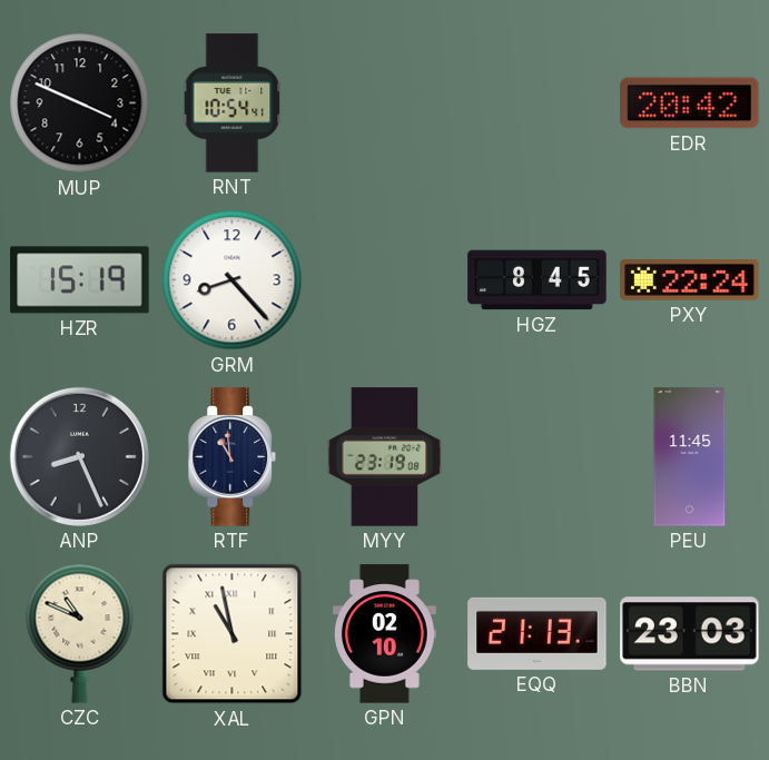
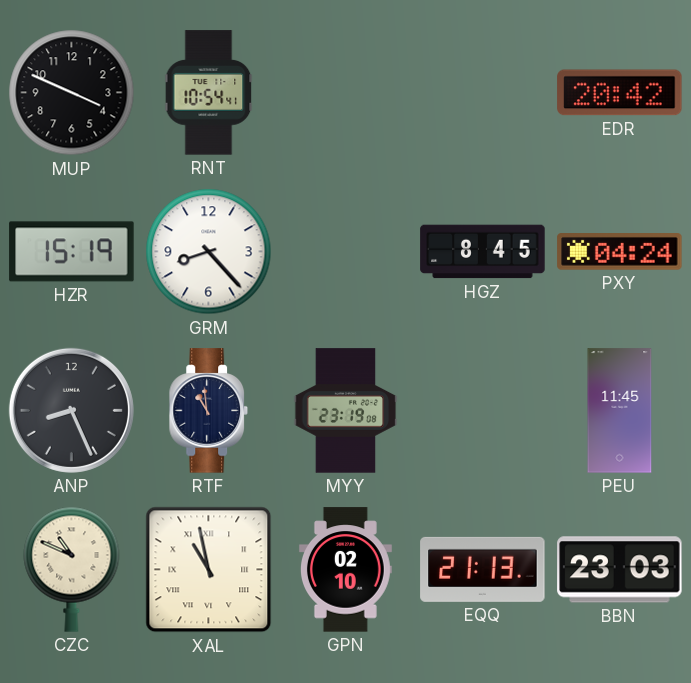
PXY: 22:24 -> 04:24
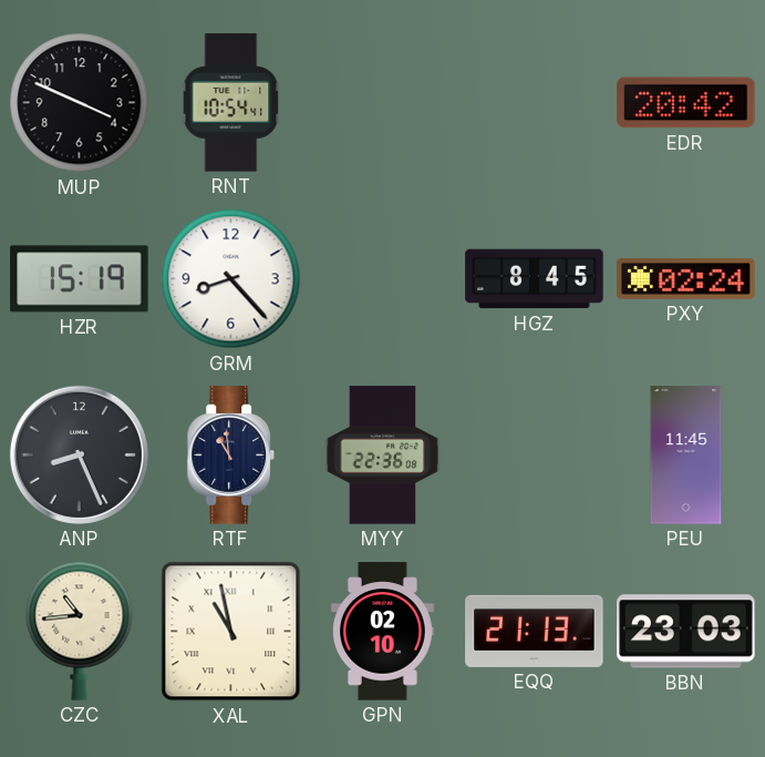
PXY: 04:24 -> 02:24
MYY: 23:19 -> 22:36
CZC: 10:49 -> 10:44
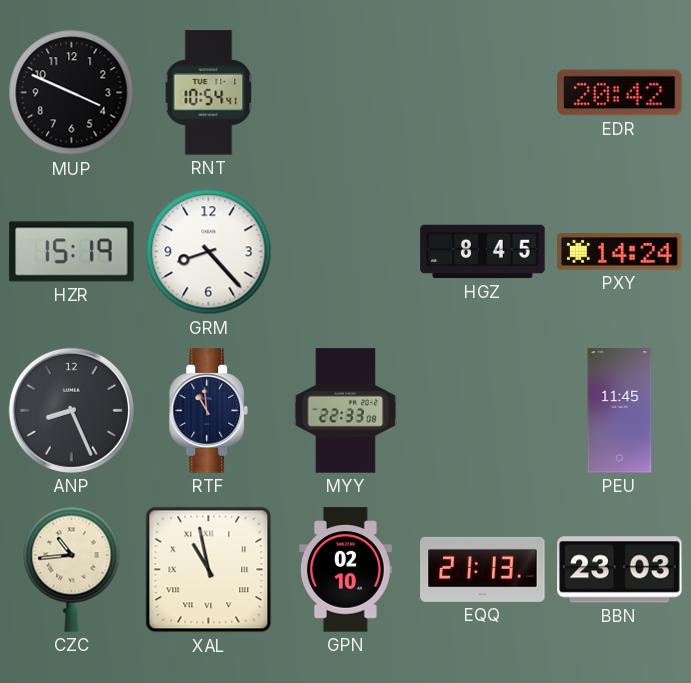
PXY: 02:24 -> 14:24
MYY: 22:36 -> 22:33
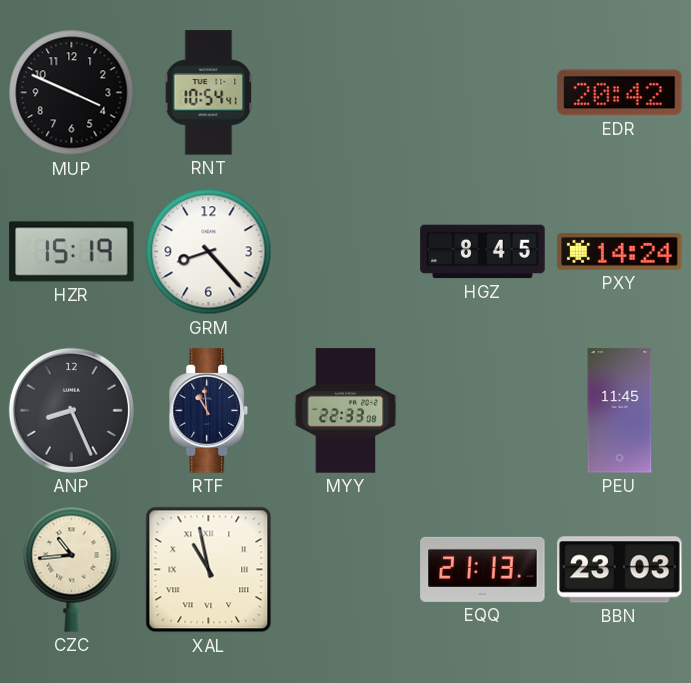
GPN: 02:10 -> none
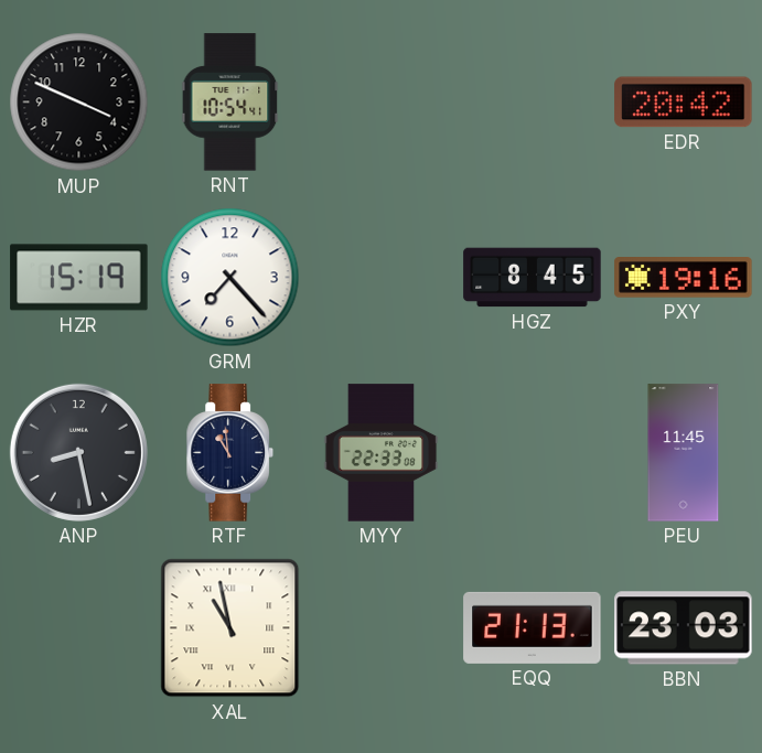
GRM: 8:23 -> 7:23
PXY: 14:24 -> 19:16
ANP: 8:26 -> 8:28
CZC: 10:44 -> none
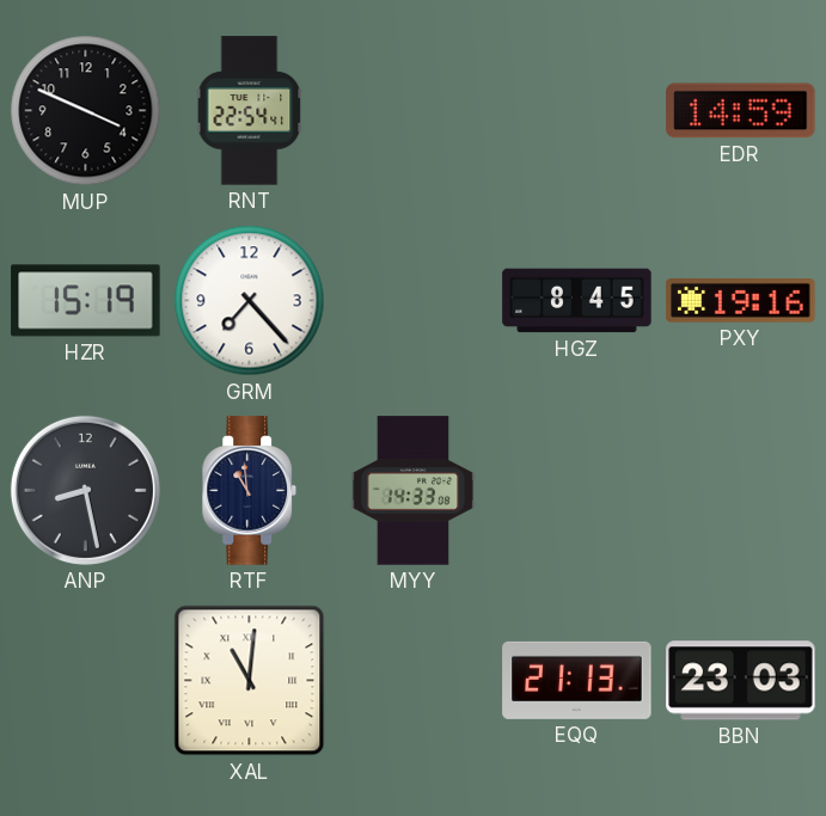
RNT: 10:54 -> 22:54
EDR: 20:42 -> 14:59
MYY: 22:33 -> 14:33
PEU: 11:45 -> none
XAL: 10:58 -> 11:01
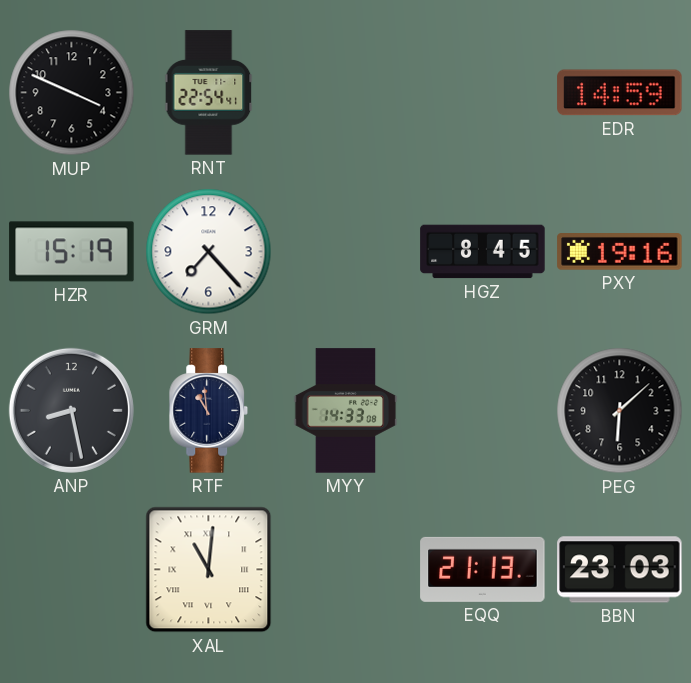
PEG: none -> 6:08
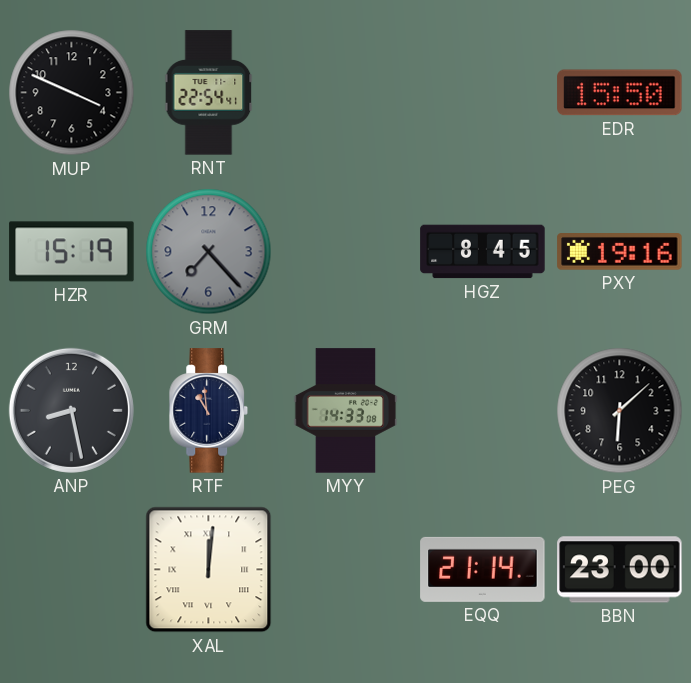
EDR: 14:59 -> 15:50
GRM dial: white -> grey
XAL: 11:01 -> 12:01
EQQ: 21:13 -> 21:14
BBN: 23:03 -> 23:00
